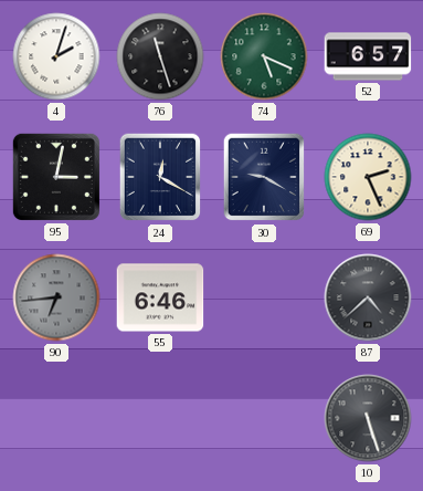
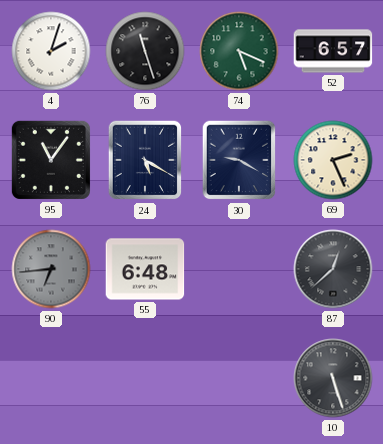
95: 3:02 -> 11:06
24: 12:20 -> 5:20
55: 6:46 -> 6:48
87: 4:38 -> 12:38
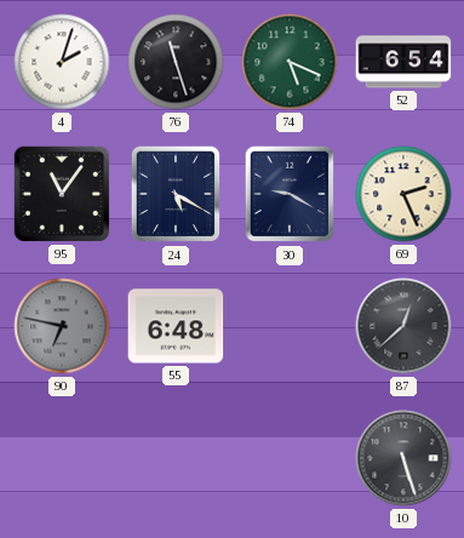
52: 6:57 -> 6:54
90: 6:44 -> 6:47
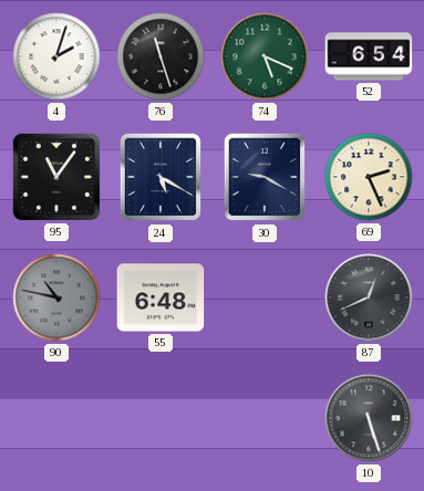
90: 6:47 -> 10:47
87: 12:38 -> 12:41
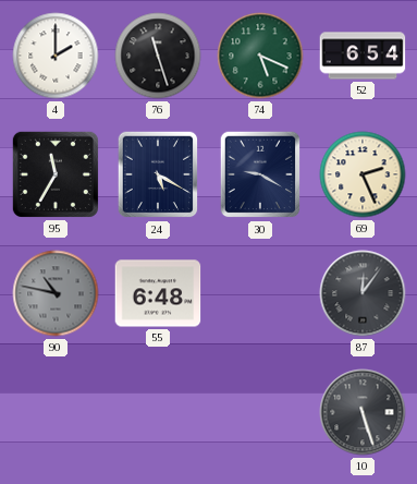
4: 2:03 -> 2:00
95: 11:06 -> 11:35
87: 12:41 -> 12:06
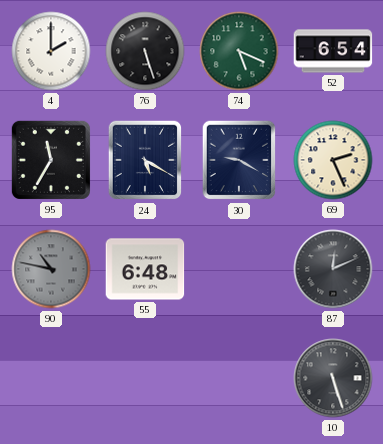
76: 11:27 -> 5:27
87: 12:06 -> 12:11
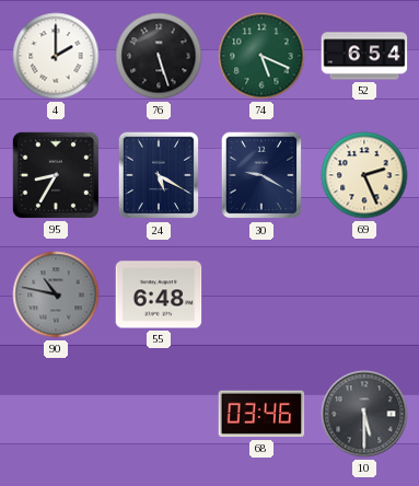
95: 11:35 -> 8:35
87: 12:11 -> none
68: none -> 03:46
10: 5:27 -> 5:30
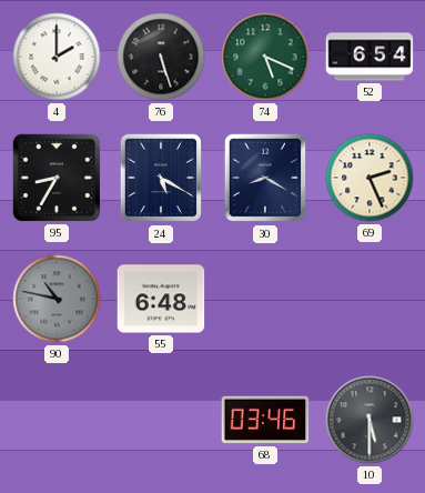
30: 9:20 -> 8:20
